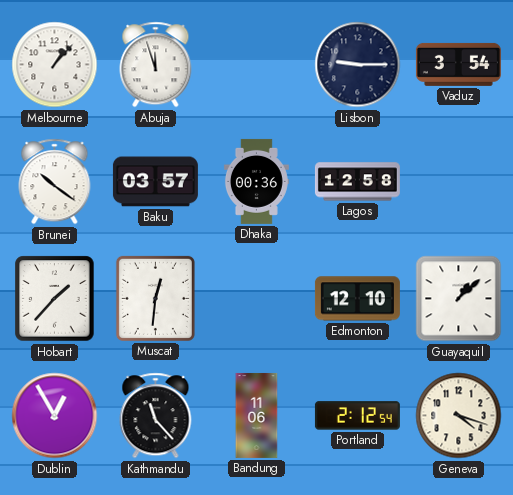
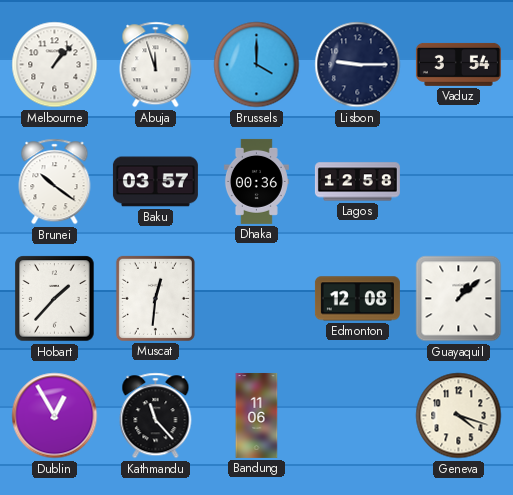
Brussels: none -> 4:00
Edmonton: 12:10 -> 12:08
Portland: 2:12 -> none
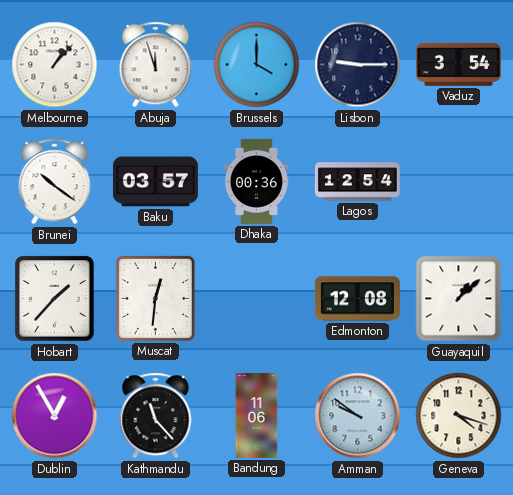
Lagos: 12:58 -> 12:54
Amman: none -> 9:51
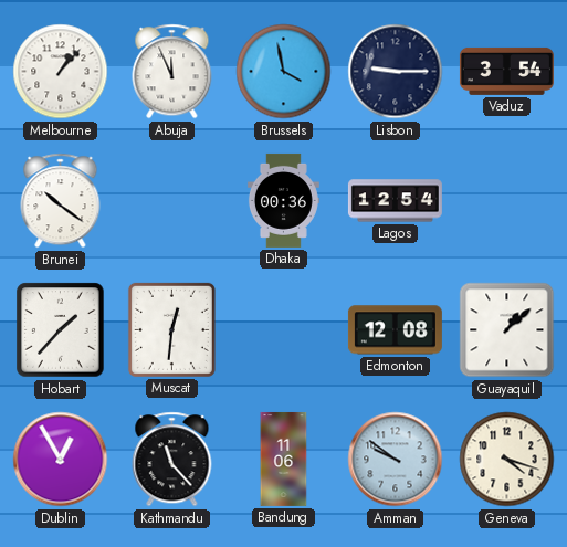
Abuja: 11:57 -> 11:56
Brussels: 4:00 -> 3:58
Baku: 03:57 -> none
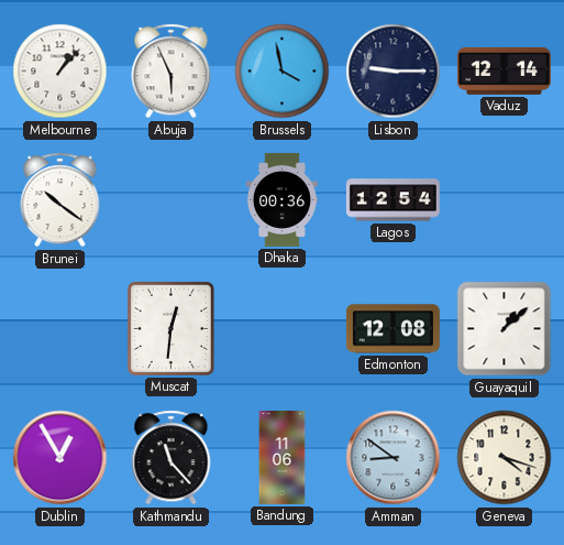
Abuja: 11:56 -> 5:56
Vaduz: 3:54 -> 12:14
Hobart: 1:37 -> none
Amman: 9:51 -> 8:51
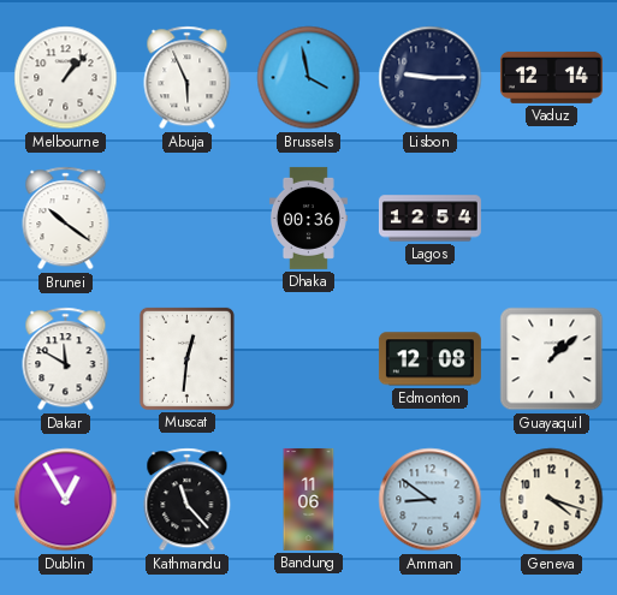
Dakar: none -> 11:50
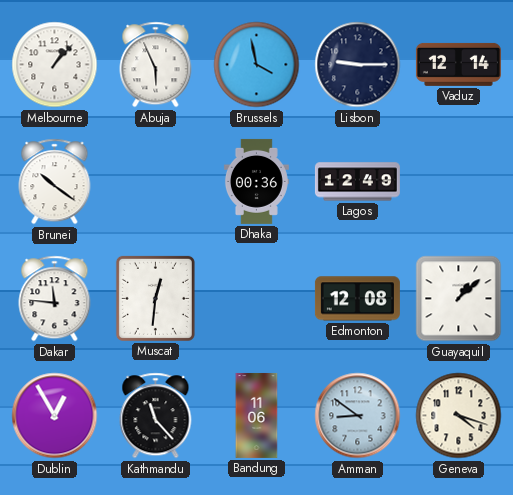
Lagos: 12:54 -> 12:49
Dakar: 11:50 -> 11:46
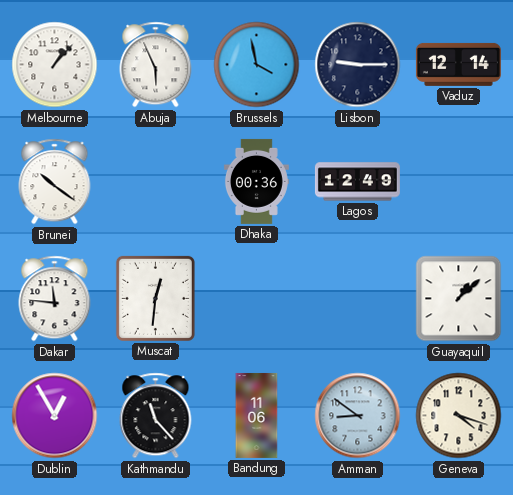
Edmonton: 12:08 -> none
